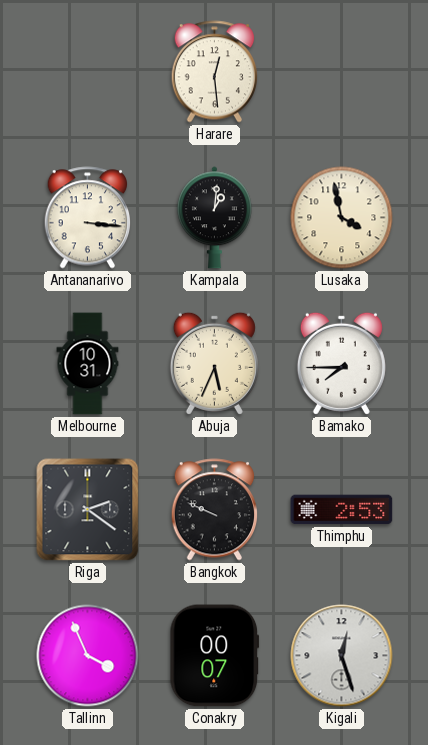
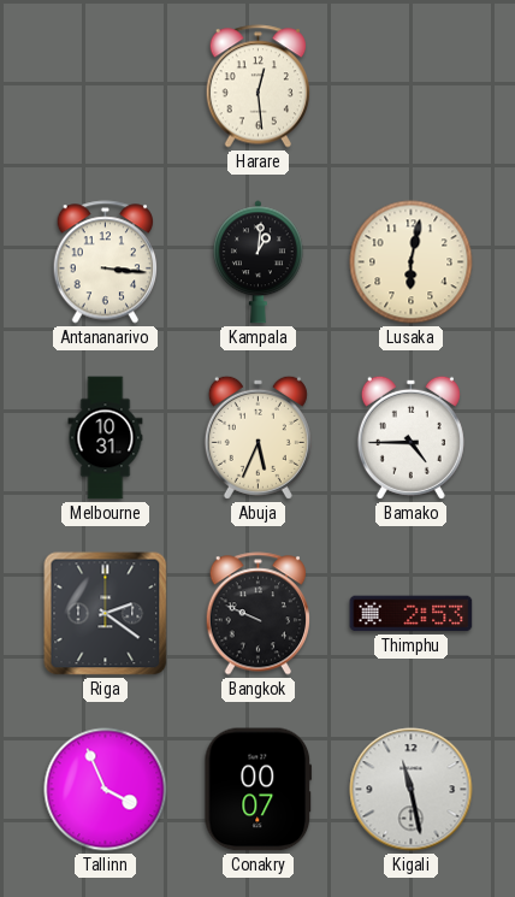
Lusaka: 3:58 -> 6:02
Bamako: 7:45 -> 4:45
Kigali: 12:27 -> 11:28
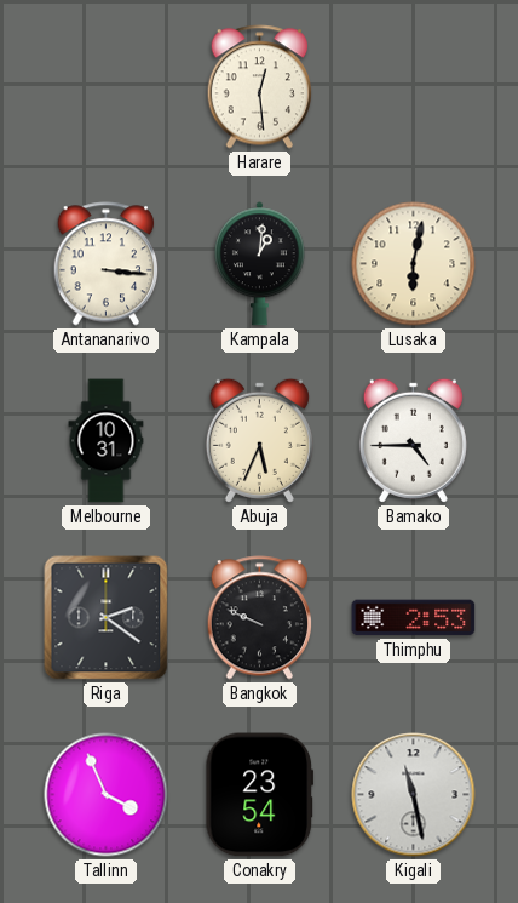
Conakry: 00:07 -> 23:54
